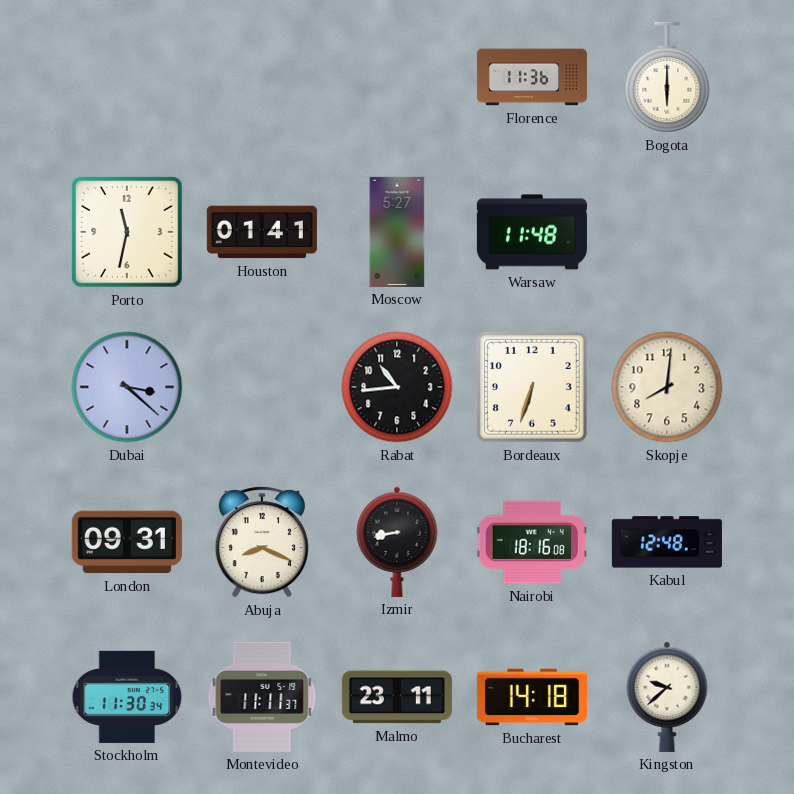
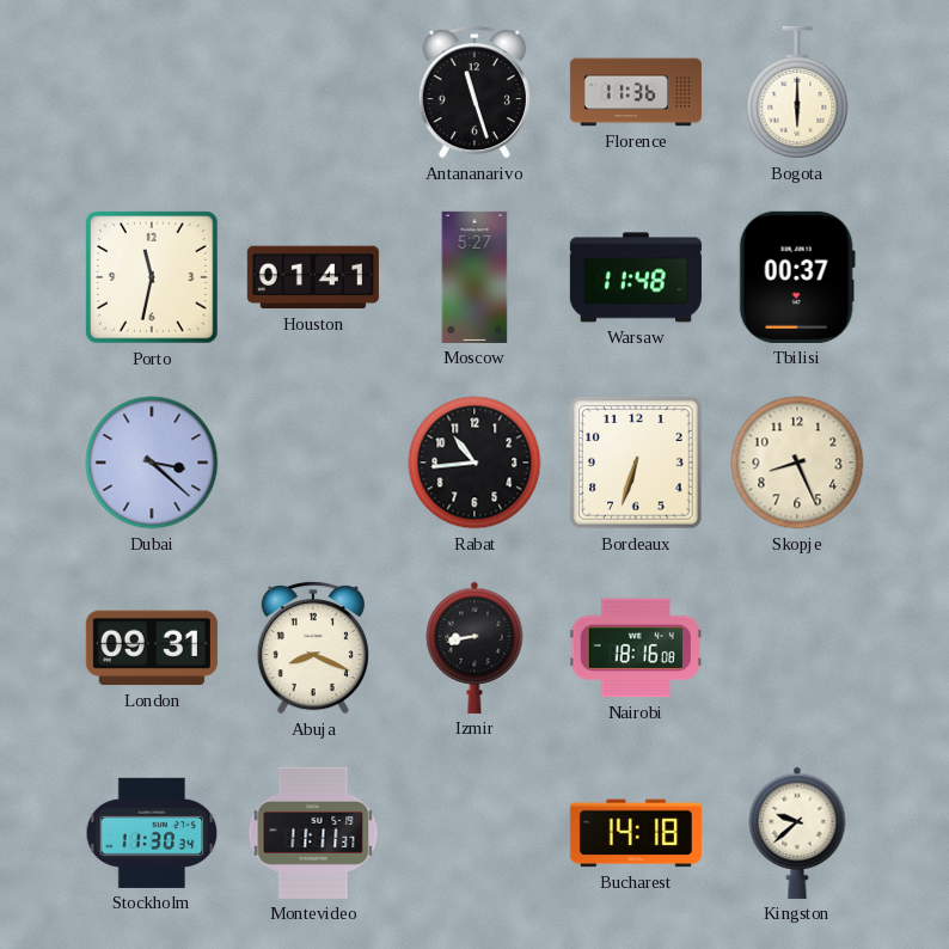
Antananarivo: none -> 11:27
Tbilisi: none -> 00:37
Skopje: 8:01 -> 8:26
Kabul: 12:48 -> none
Malmo: 23:11 -> none
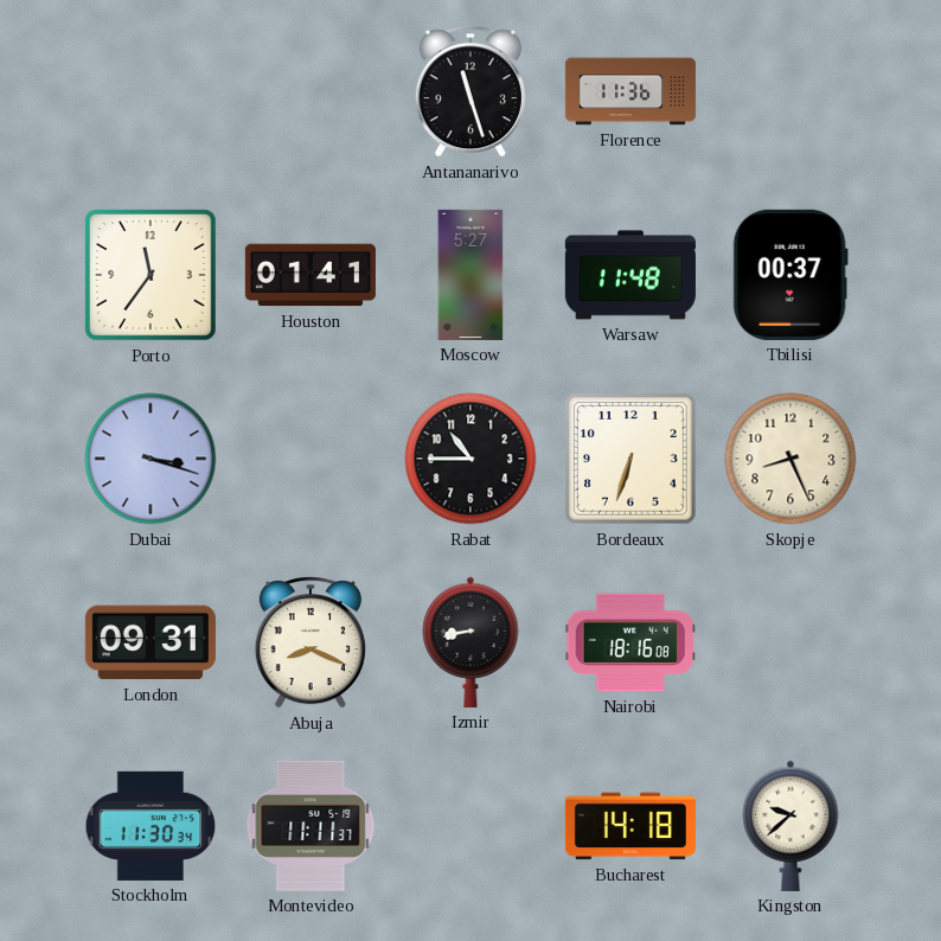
Bogota: 6:00 -> none
Porto: 11:32 -> 11:36
Dubai: 3:22 -> 3:18
Rabat: 10:44 -> 10:45
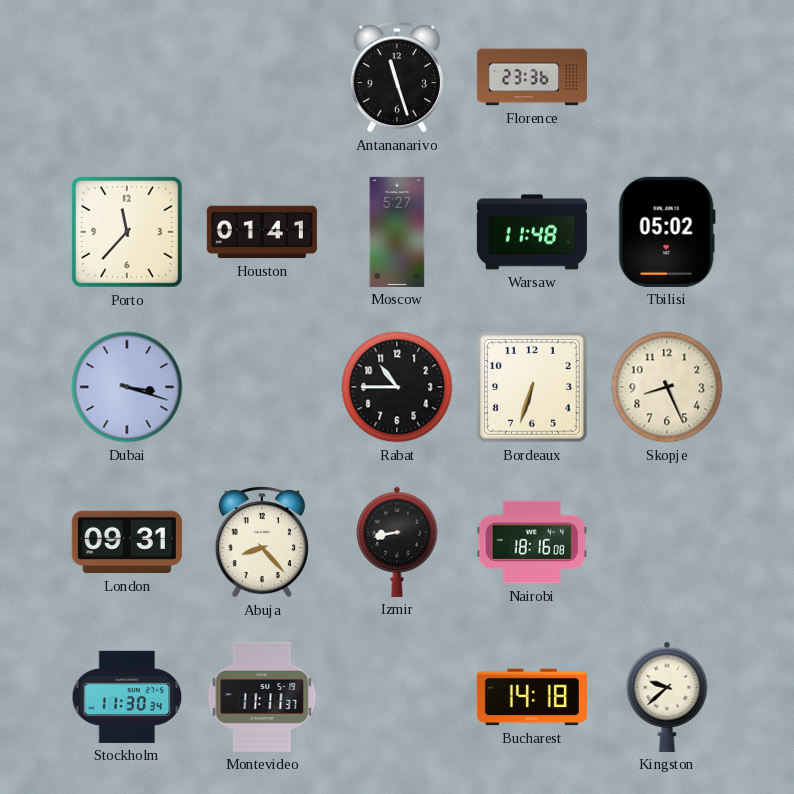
Florence: 11:36 -> 23:36
Porto: 11:36 -> 11:37
Tbilisi: 00:37 -> 05:02
Abuja: 8:19 -> 8:23
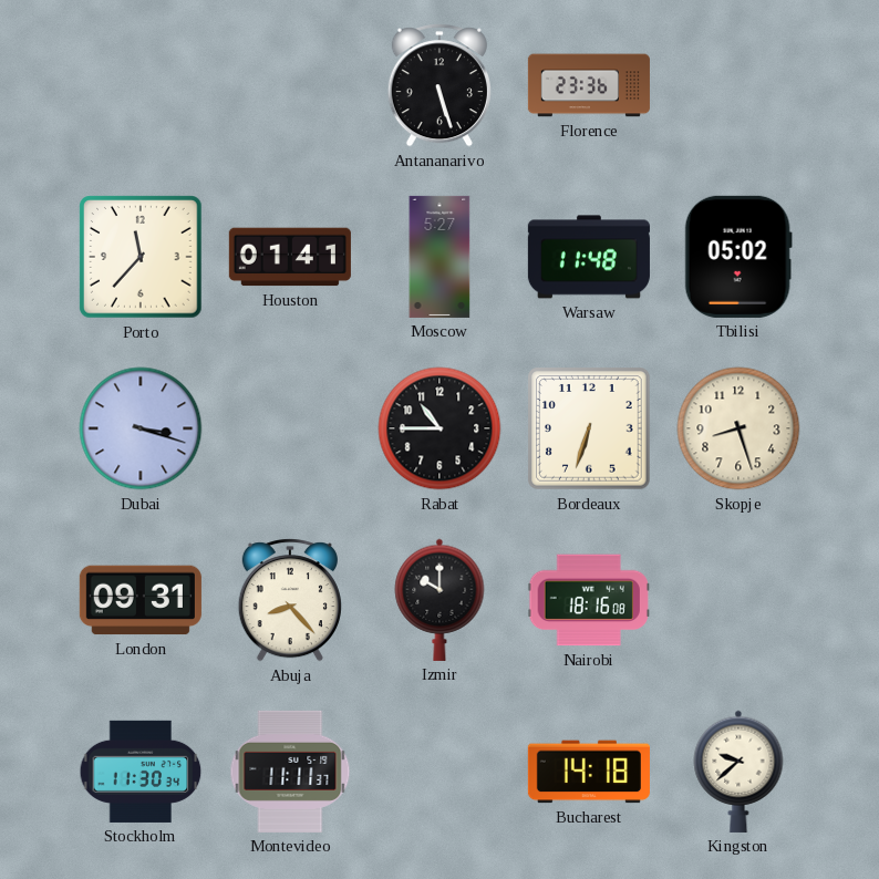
Antananarivo: 11:27 -> 5:27
Skopje: 8:26 -> 8:27
Izmir: 8:43 -> 10:00
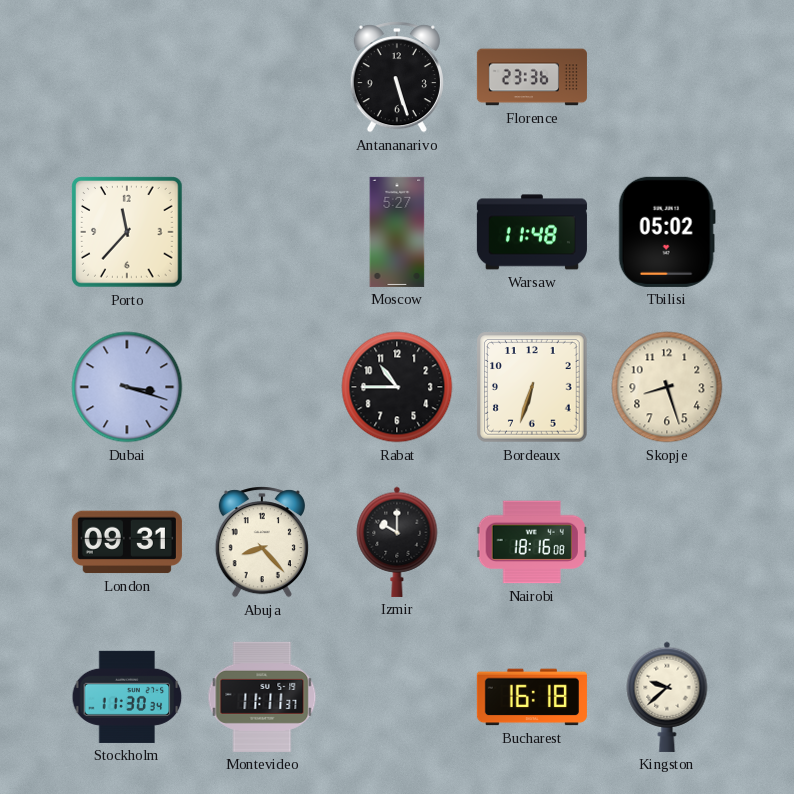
Houston: 01:41 -> none
Bucharest: 14:18 -> 16:18
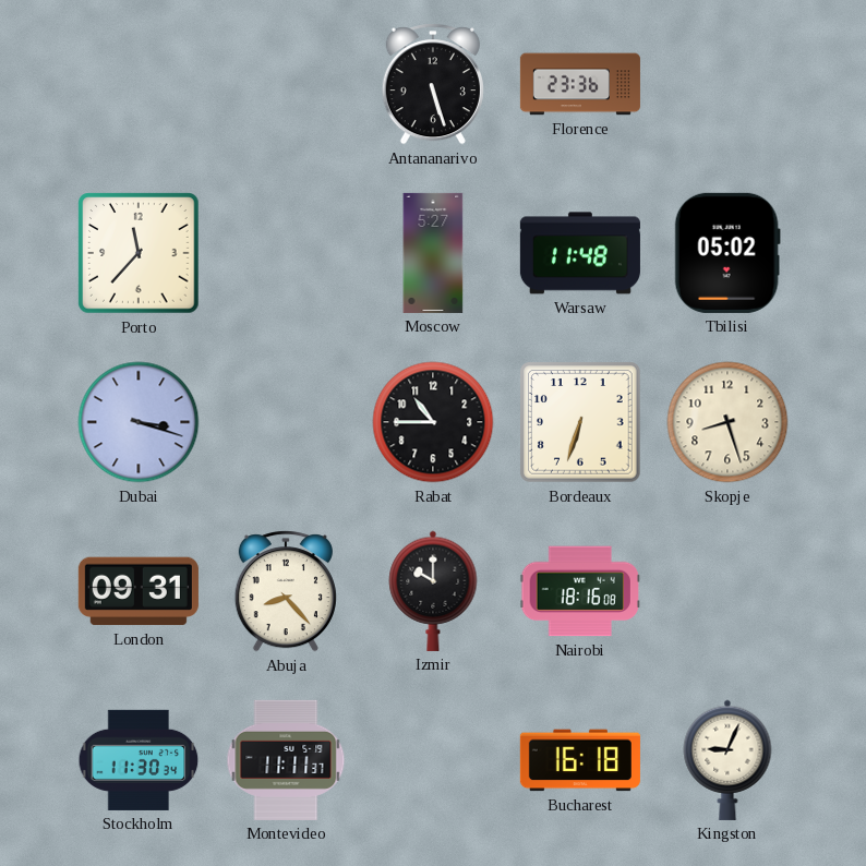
Kingston: 9:38 -> 9:04
